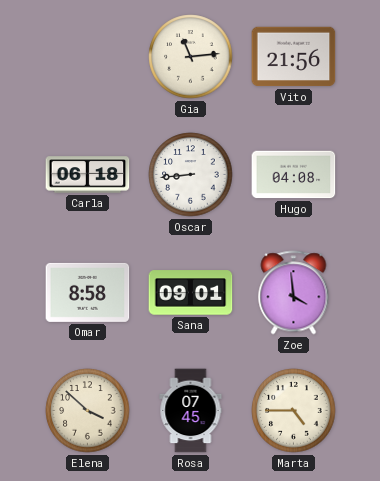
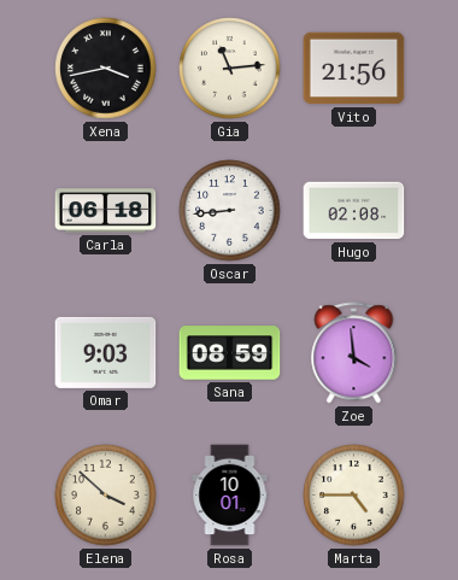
Xena: none -> 3:43
Hugo: 04:08 -> 02:08
Omar: 8:58 -> 9:03
Sana: 09:01 -> 08:59
Rosa: 07:45 -> 10:01
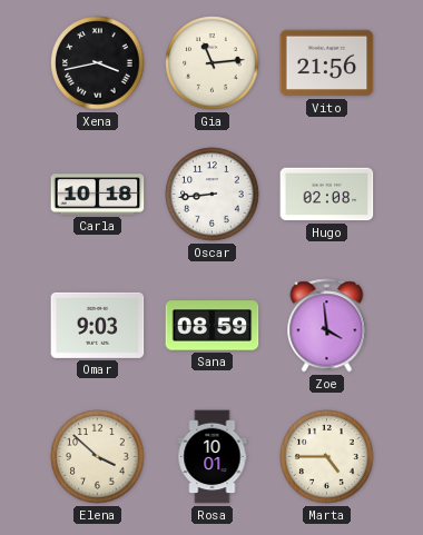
Carla: 06:18 -> 10:18
